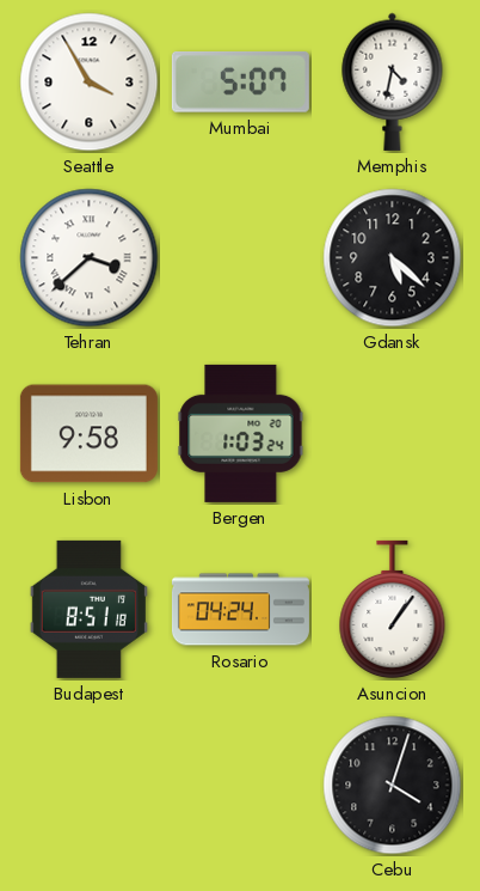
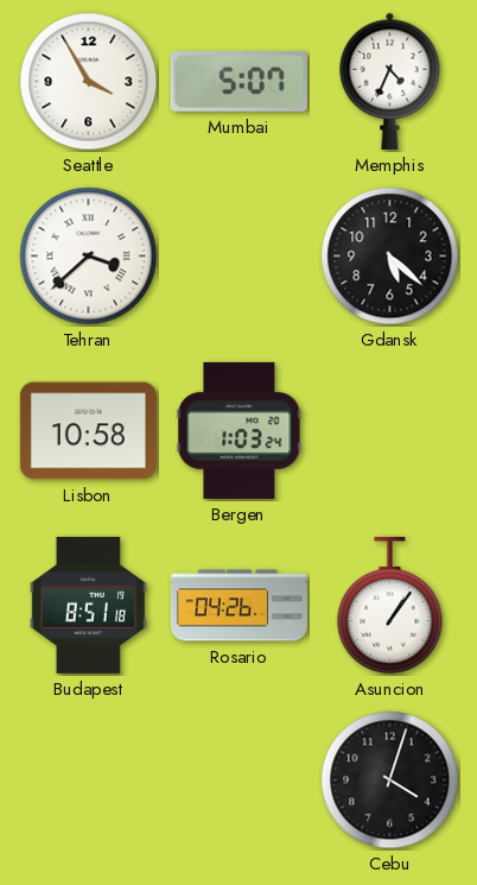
Memphis: 4:32 -> 4:34
Lisbon: 9:58 -> 10:58
Rosario: 04:24 -> 04:26
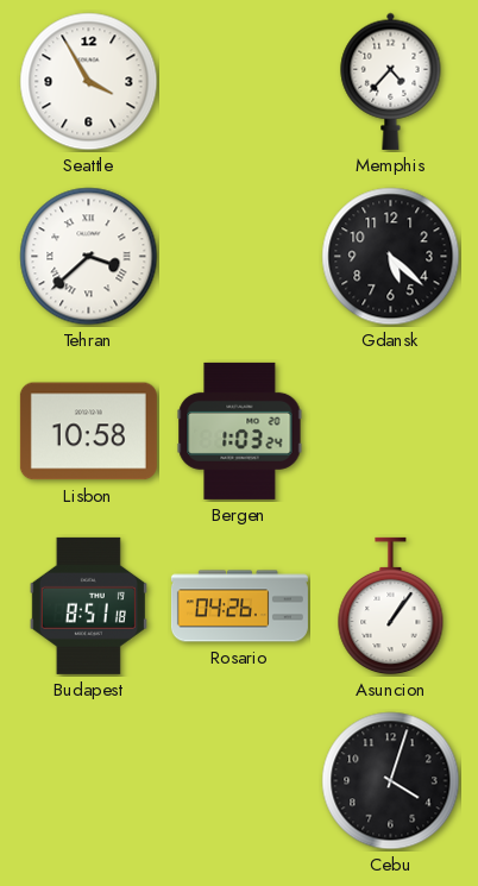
Mumbai: 5:07 -> none
Memphis: 4:34 -> 4:37
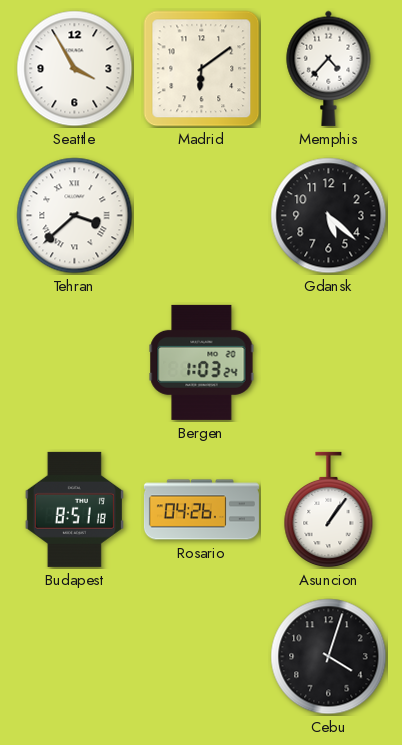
Madrid: none -> 6:09
Lisbon: 10:58 -> none
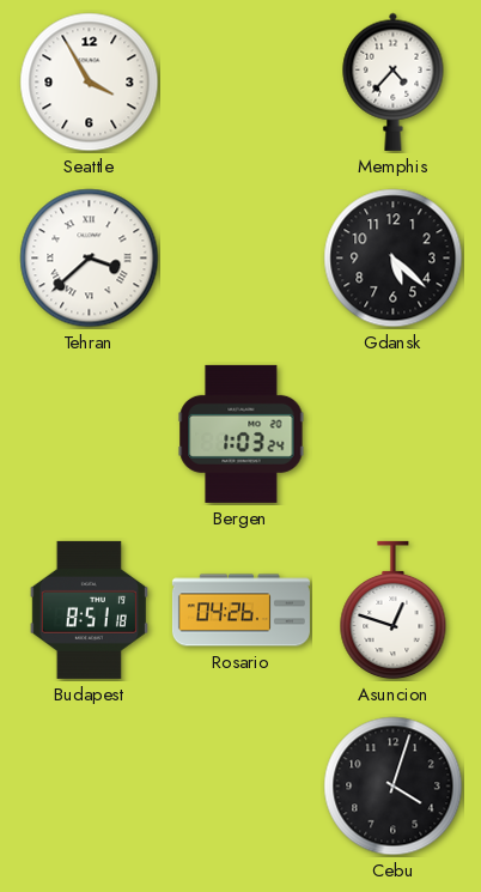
Madrid: 6:09 -> none
Asuncion: 1:06 -> 12:48
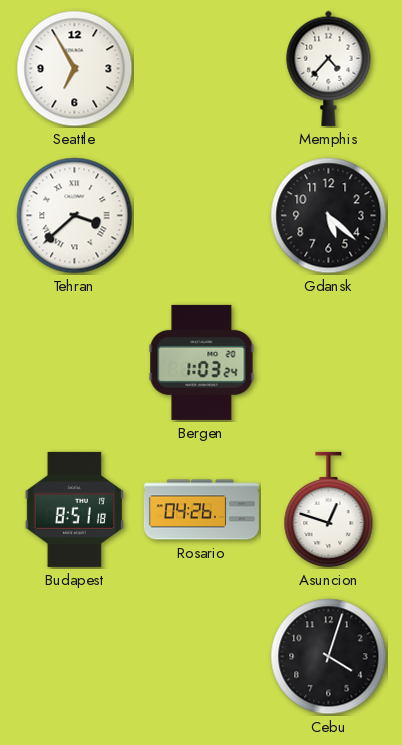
Seattle: 3:55 -> 6:55
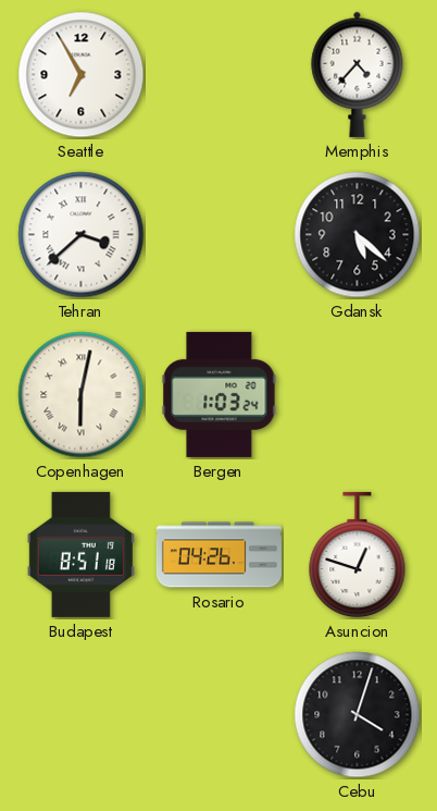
Copenhagen: none -> 6:02
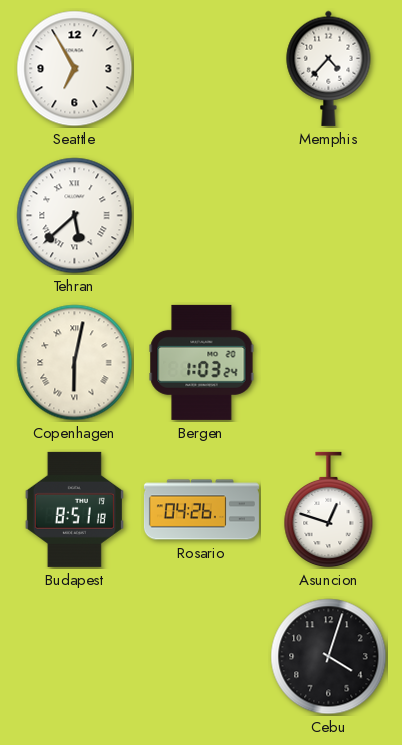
Tehran: 3:38 -> 5:38
Gdansk: 5:22 -> none
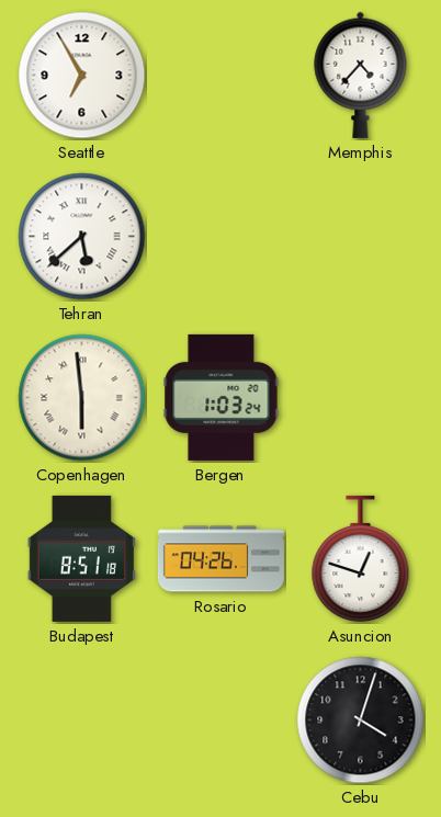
Copenhagen: 6:02 -> 5:59
